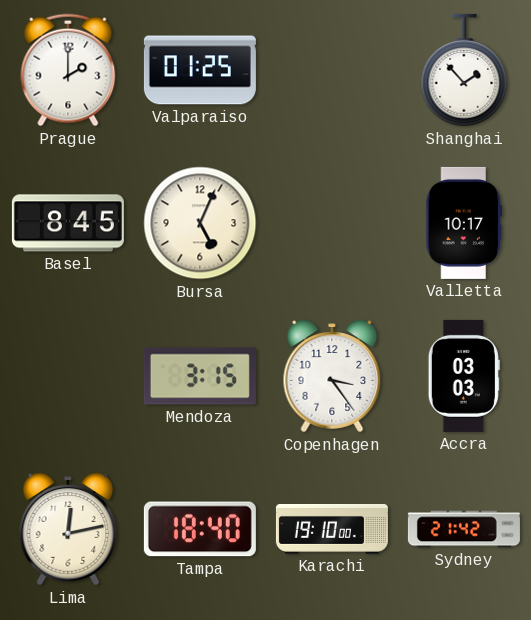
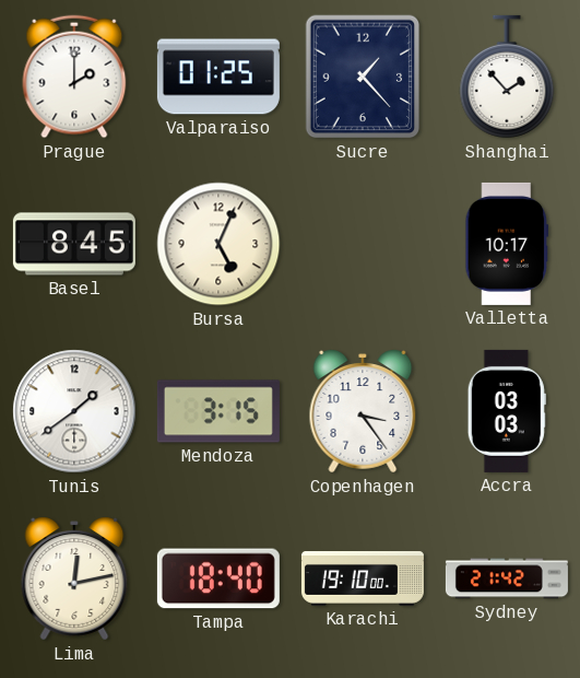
Sucre: none -> 1:23
Tunis: none -> 1:39
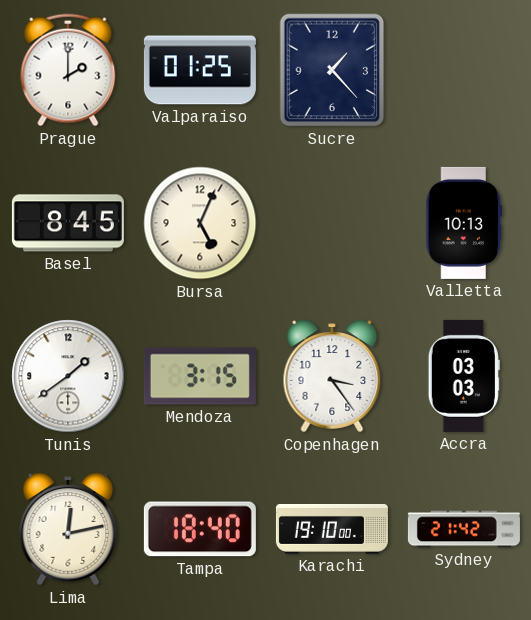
Shanghai: 1:53 -> none
Valletta: 10:17 -> 10:13
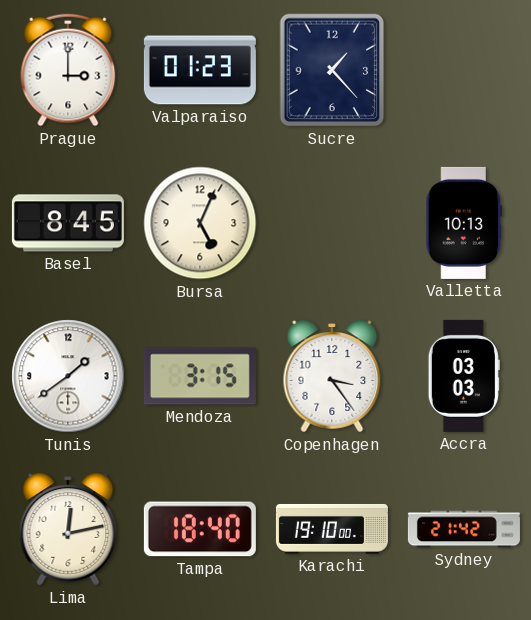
Prague: 2:00 -> 3:00
Valparaiso: 01:25 -> 01:23
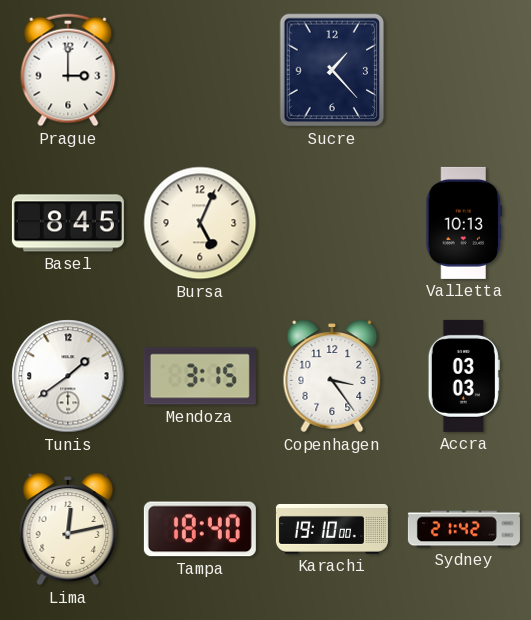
Valparaiso: 01:23 -> none
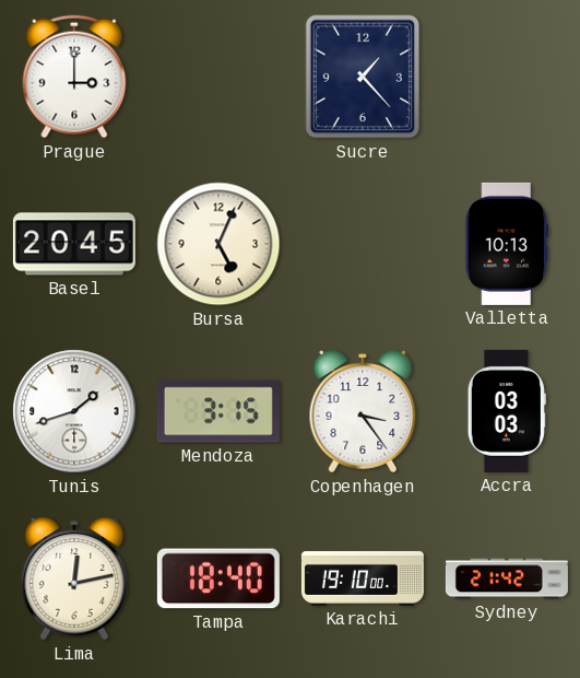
Basel: 8:45 -> 20:45
Tunis: 1:39 -> 1:42
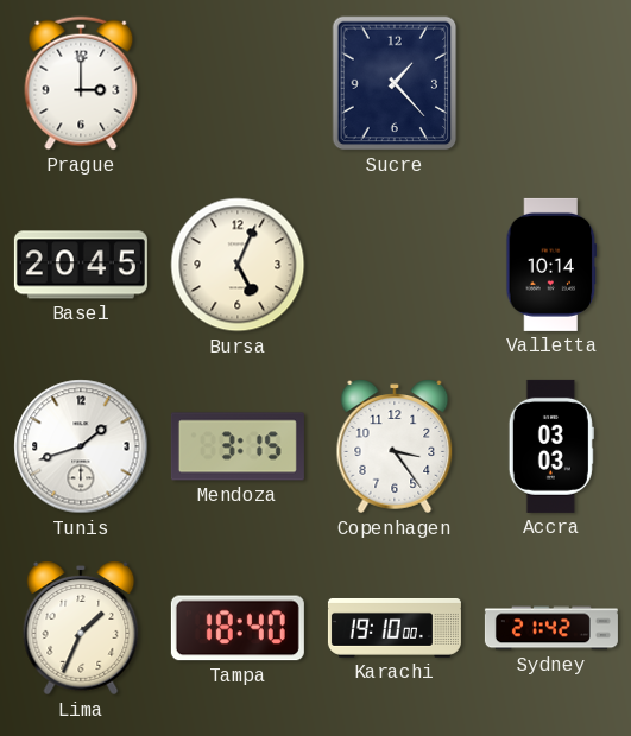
Valletta: 10:13 -> 10:14
Lima: 12:13 -> 1:34
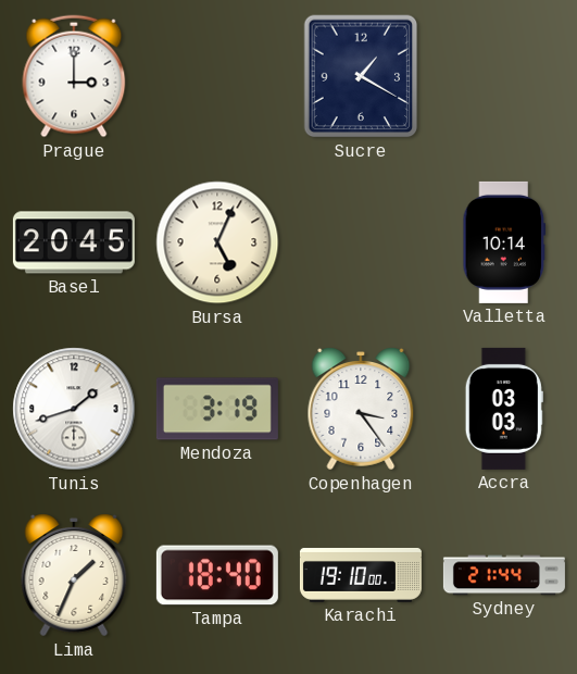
Sucre: 1:23 -> 1:20
Mendoza: 3:15 -> 3:19
Sydney: 21:42 -> 21:44
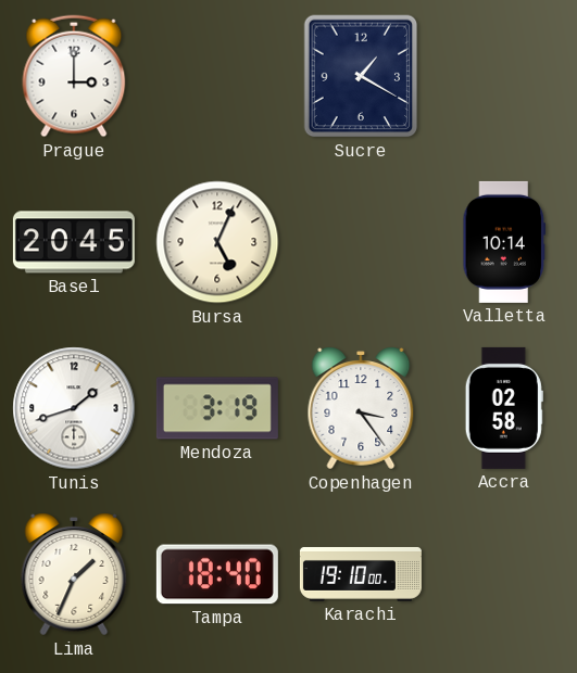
Accra: 03:03 -> 02:58
Sydney: 21:44 -> none
